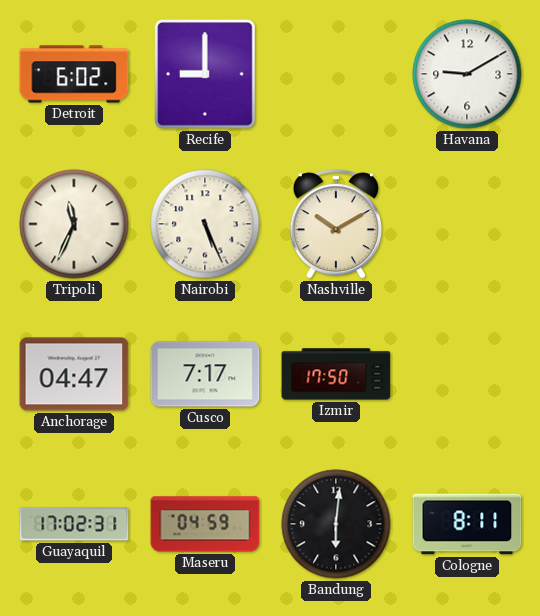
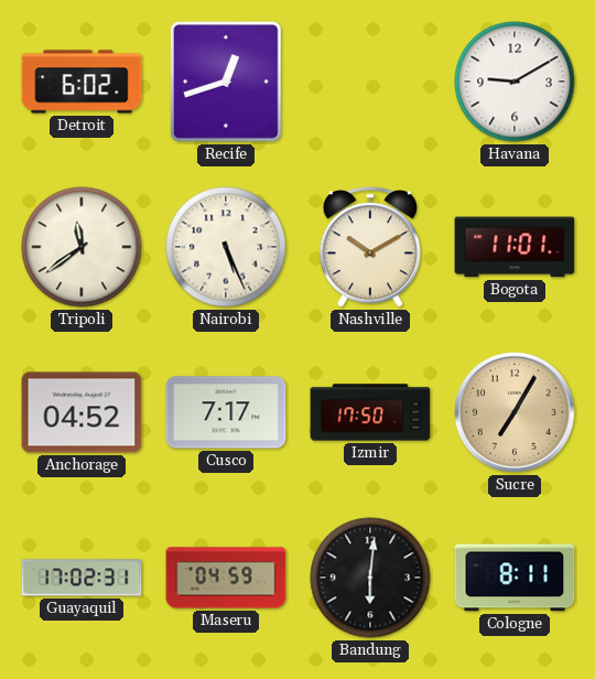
Recife: 9:00 -> 12:42
Tripoli: 11:34 -> 11:39
Bogota: none -> 11:01
Anchorage: 04:47 -> 04:52
Sucre: none -> 7:05
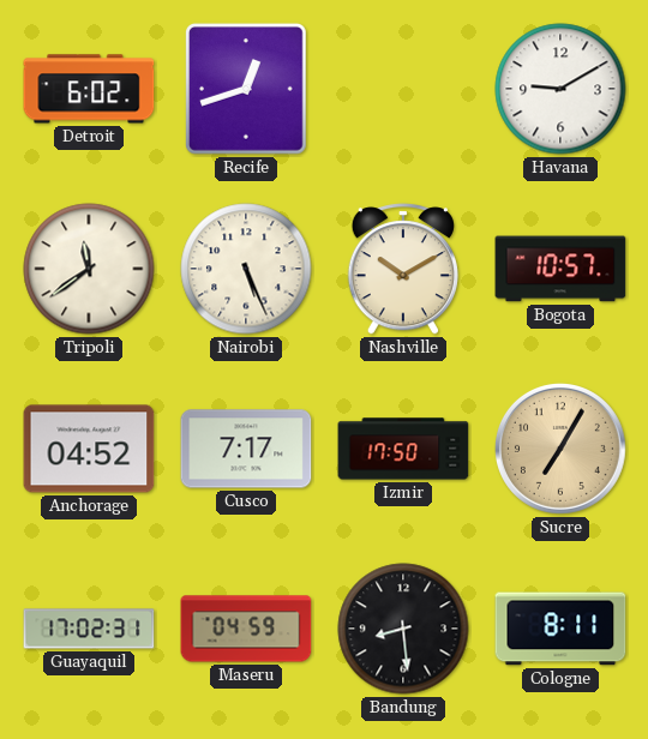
Bogota: 11:01 -> 10:57
Bandung: 6:01 -> 8:29
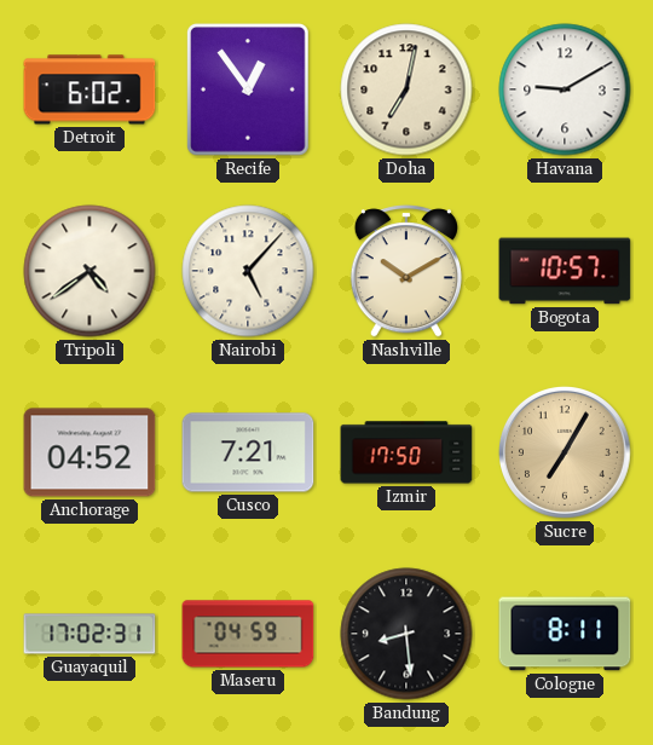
Recife: 12:42 -> 12:54
Doha: none -> 7:02
Tripoli: 11:39 -> 4:39
Nairobi: 5:26 -> 5:07
Cusco: 7:17 -> 7:21
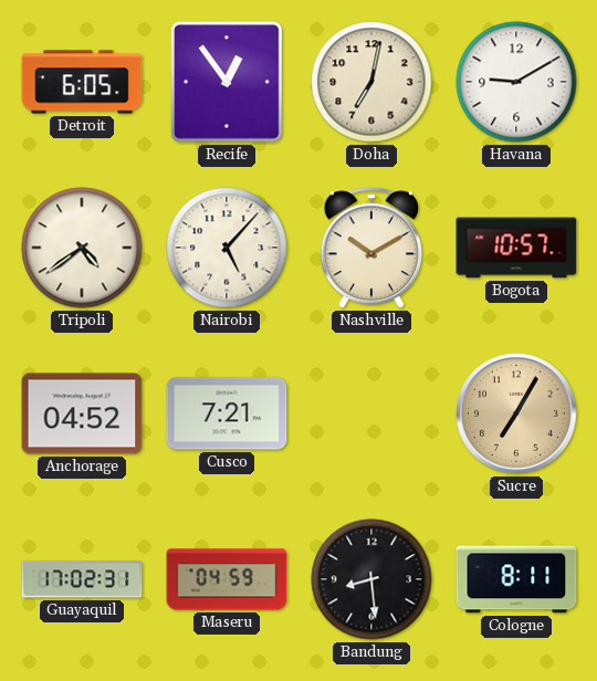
Detroit: 6:02 -> 6:05
Izmir: 17:50 -> none
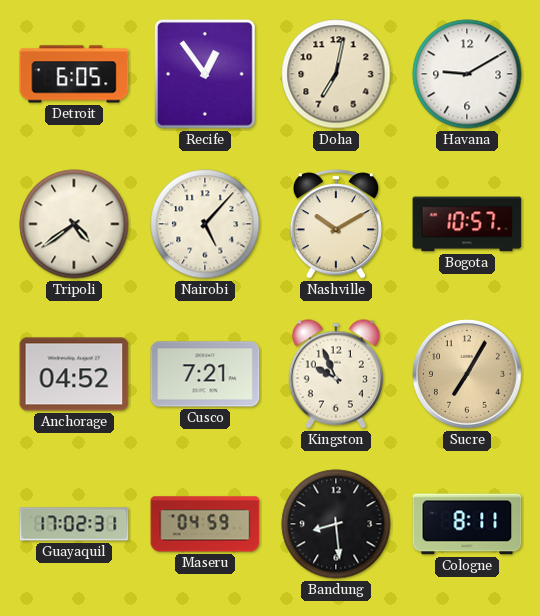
Kingston: none -> 9:56
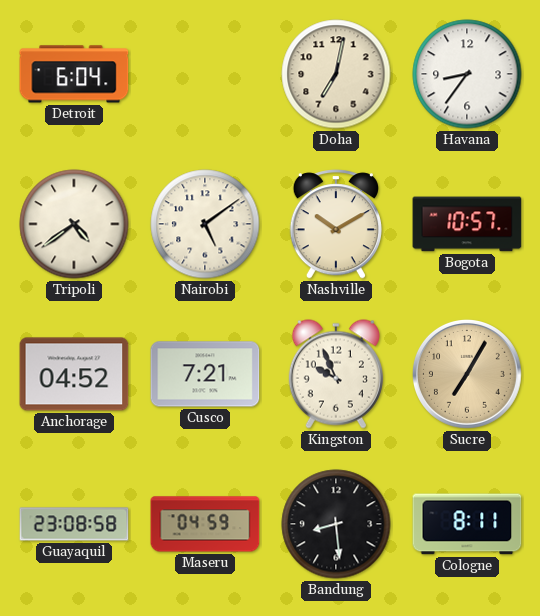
Detroit: 6:05 -> 6:04
Recife: 12:54 -> none
Havana: 9:10 -> 8:36
Nairobi: 5:07 -> 5:09
Guayaquil: 17:02 -> 23:08
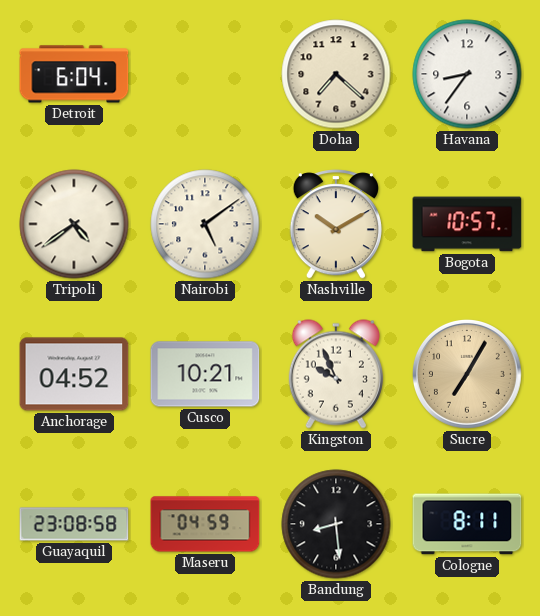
Doha: 7:02 -> 7:22
Cusco: 7:21 -> 10:21
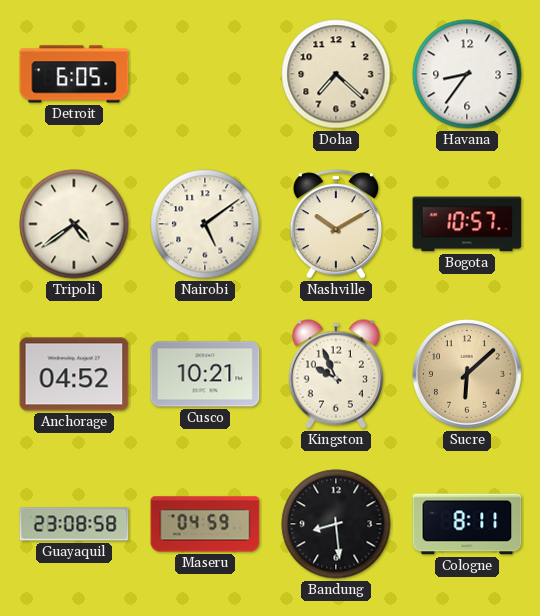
Detroit: 6:04 -> 6:05
Sucre: 7:05 -> 6:08
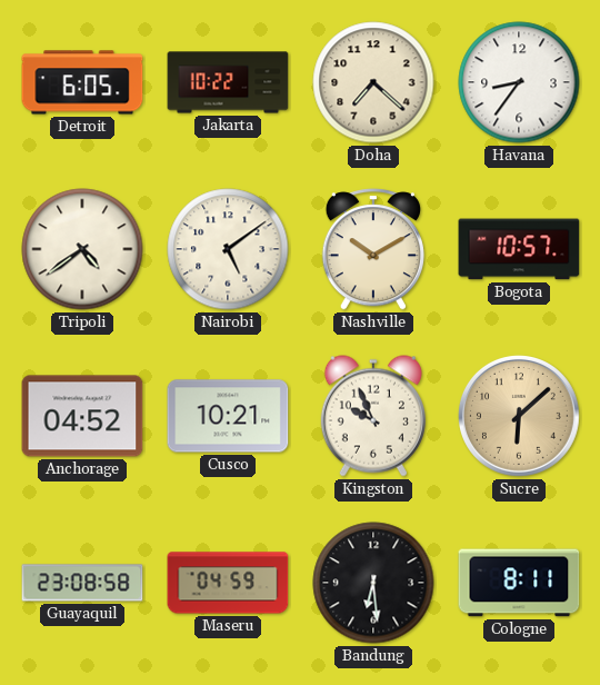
Jakarta: none -> 10:22
Bandung: 8:29 -> 6:29
